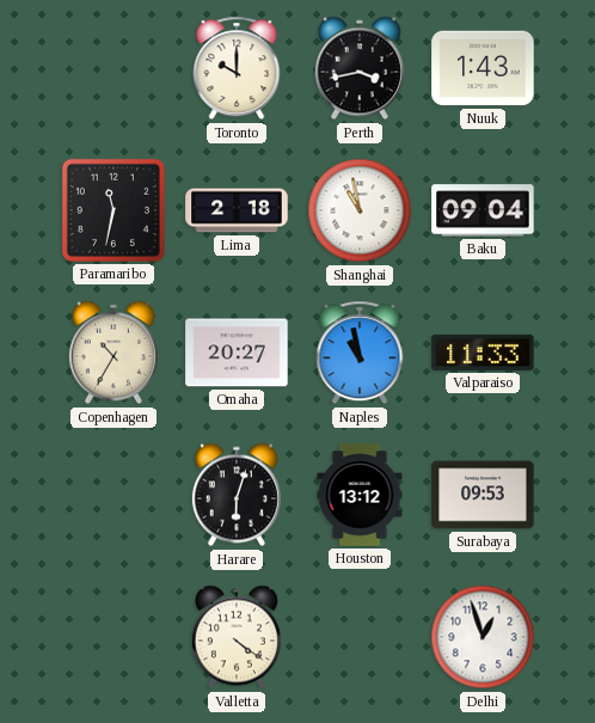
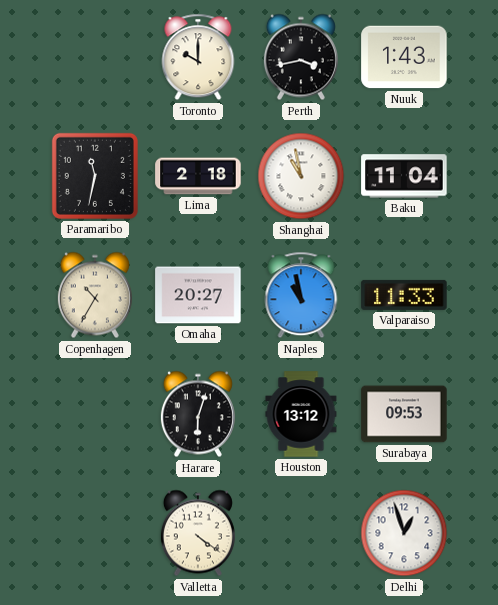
Baku: 09:04 -> 11:04
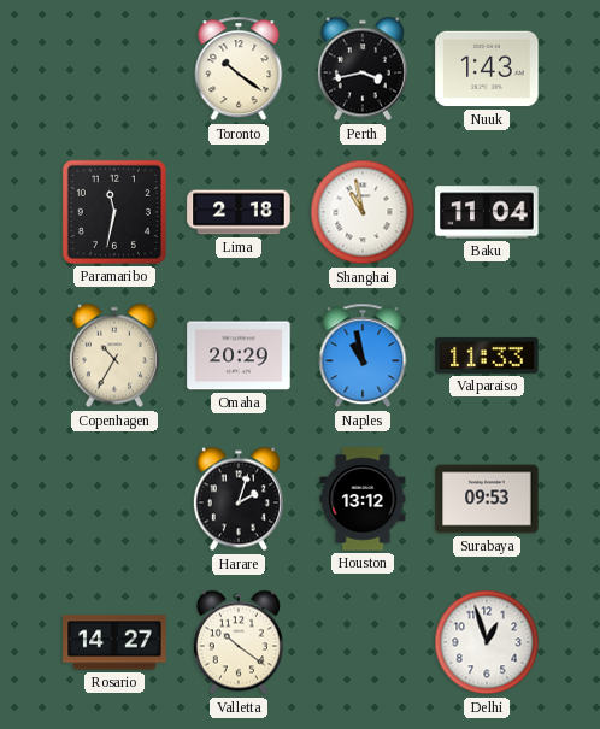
Toronto: 10:00 -> 10:21
Omaha: 20:27 -> 20:29
Harare: 6:03 -> 2:03
Rosario: none -> 14:27
Valletta: 4:21 -> 10:21
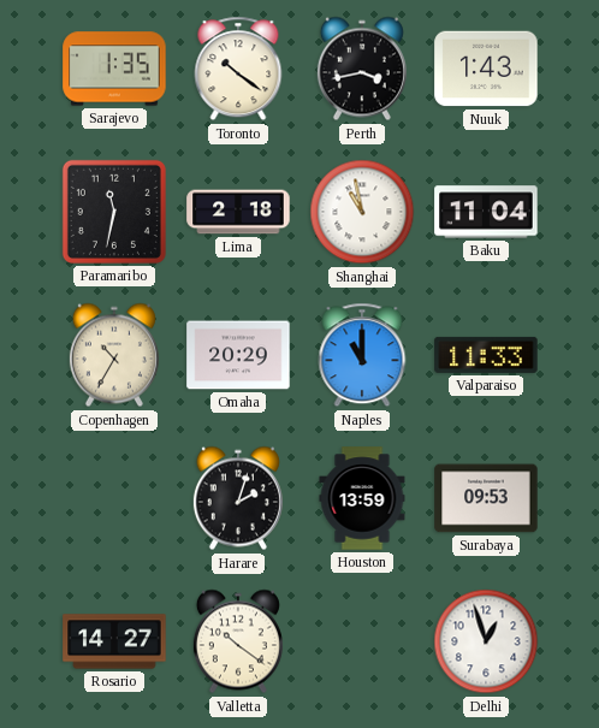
Sarajevo: none -> 1:35
Naples: 10:58 -> 11:00
Houston: 13:12 -> 13:59
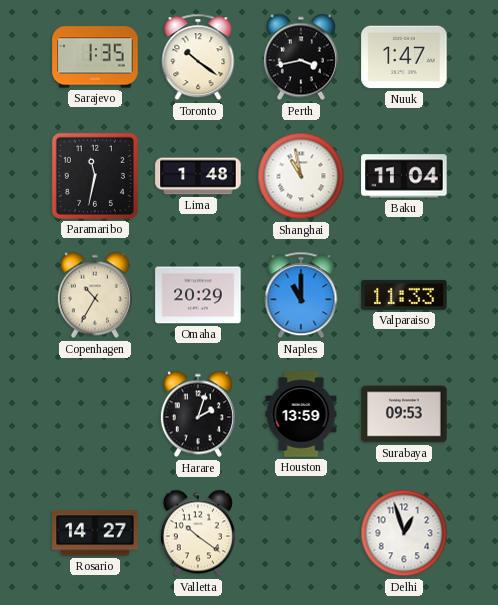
Nuuk: 1:43 -> 1:47
Lima: 2:18 -> 1:48
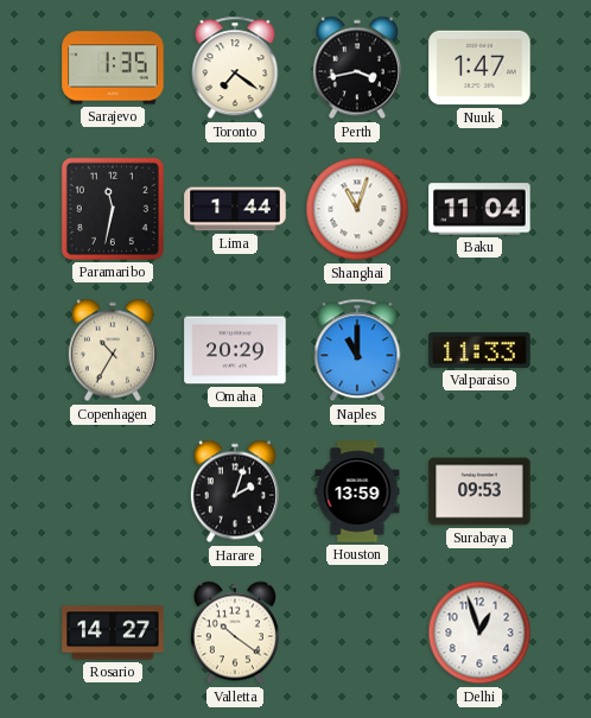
Toronto: 10:21 -> 7:21
Lima: 1:48 -> 1:44
Shanghai: 10:58 -> 11:03
